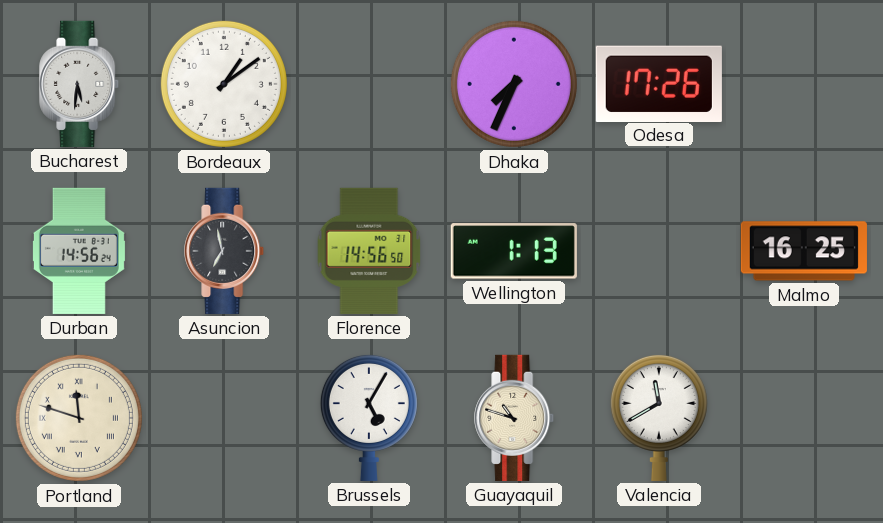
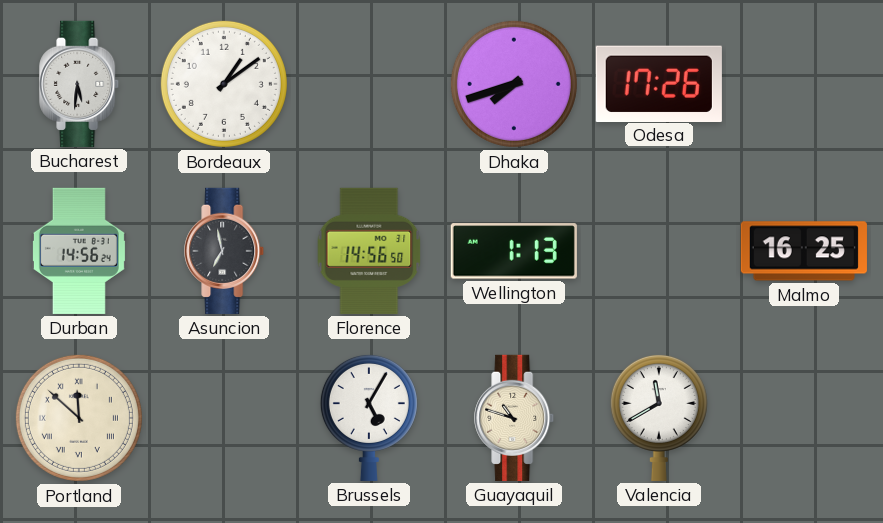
Dhaka: 7:34 -> 7:42
Portland: 11:48 -> 11:52
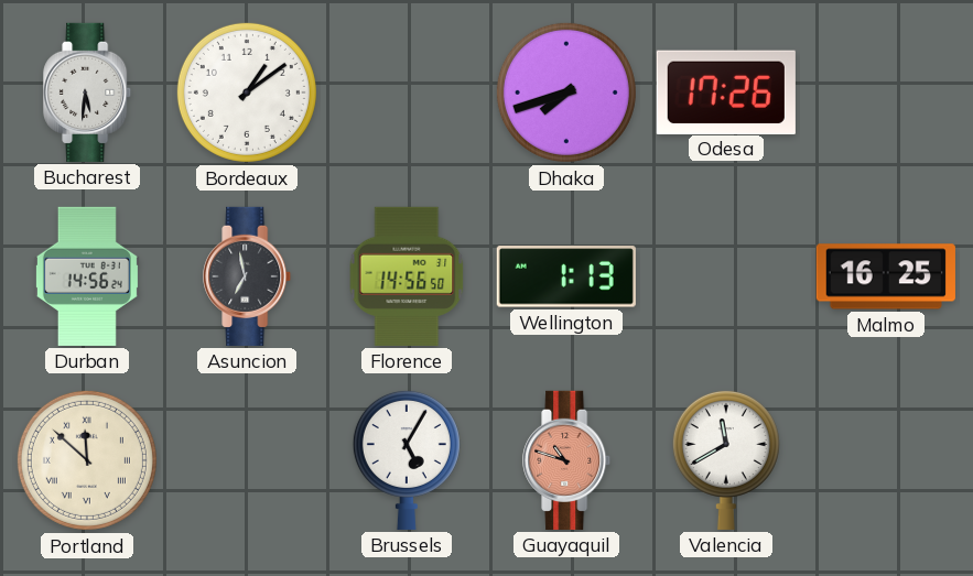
Guayaquil dial: cream -> salmon
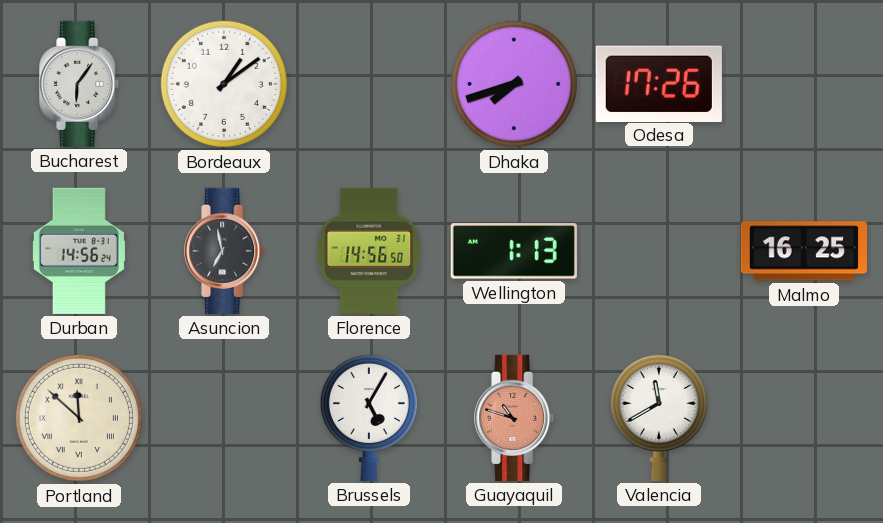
Bucharest: 5:31 -> 6:06
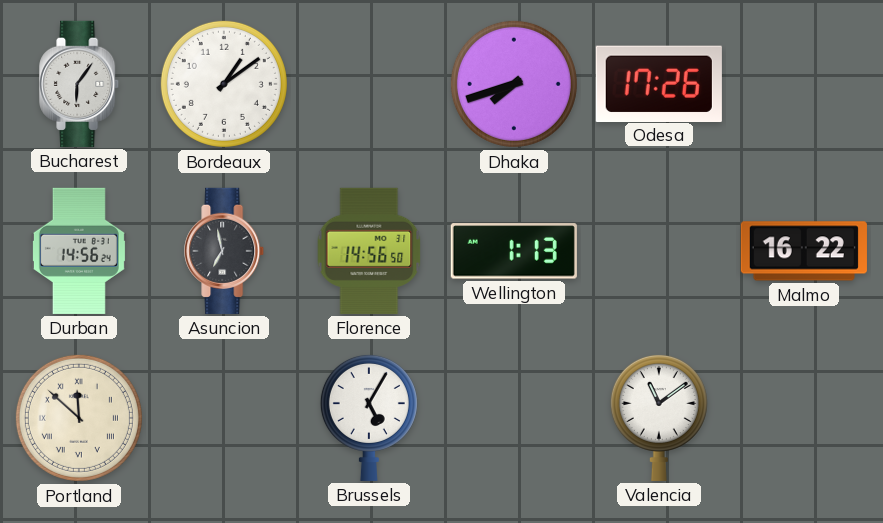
Malmo: 16:25 -> 16:22
Guayaquil: 10:48 -> none
Valencia: 11:40 -> 11:09
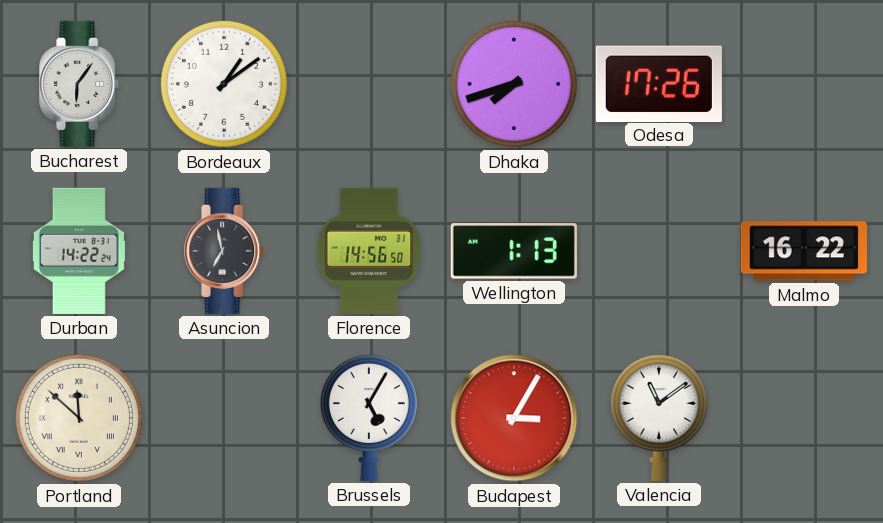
Durban: 14:56 -> 14:22
Budapest: none -> 3:05
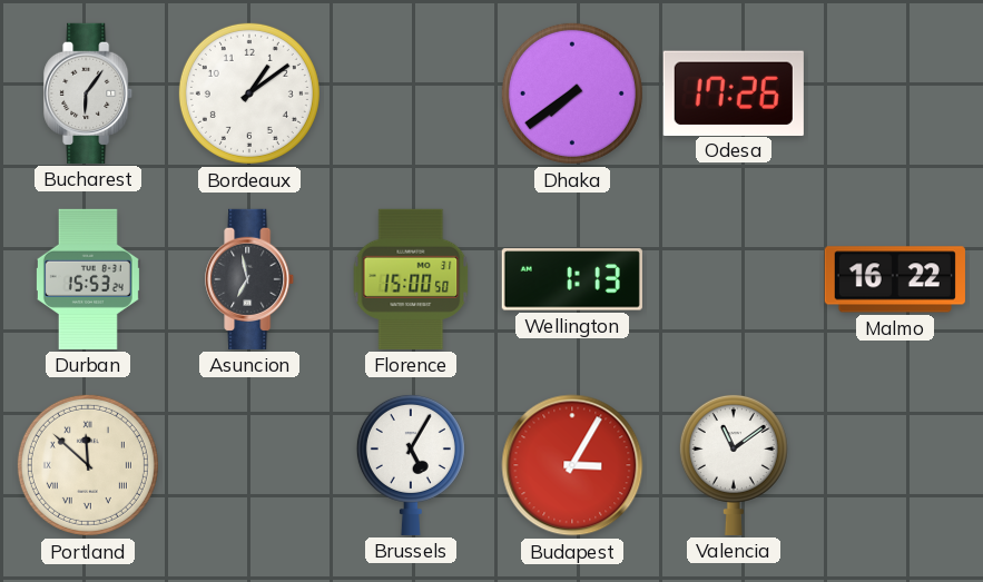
Dhaka: 7:42 -> 7:39
Durban: 14:22 -> 15:53
Florence: 14:56 -> 15:00
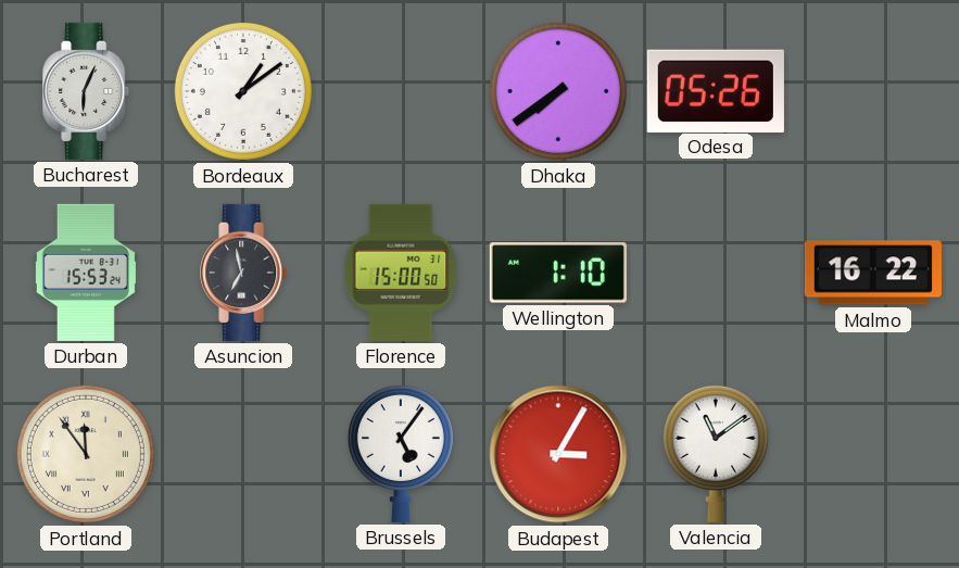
Bucharest: 6:06 -> 6:04
Odesa: 17:26 -> 05:26
Wellington: 1:13 -> 1:10
Portland: 11:52 -> 11:54
Brussels: 5:05 -> 5:06
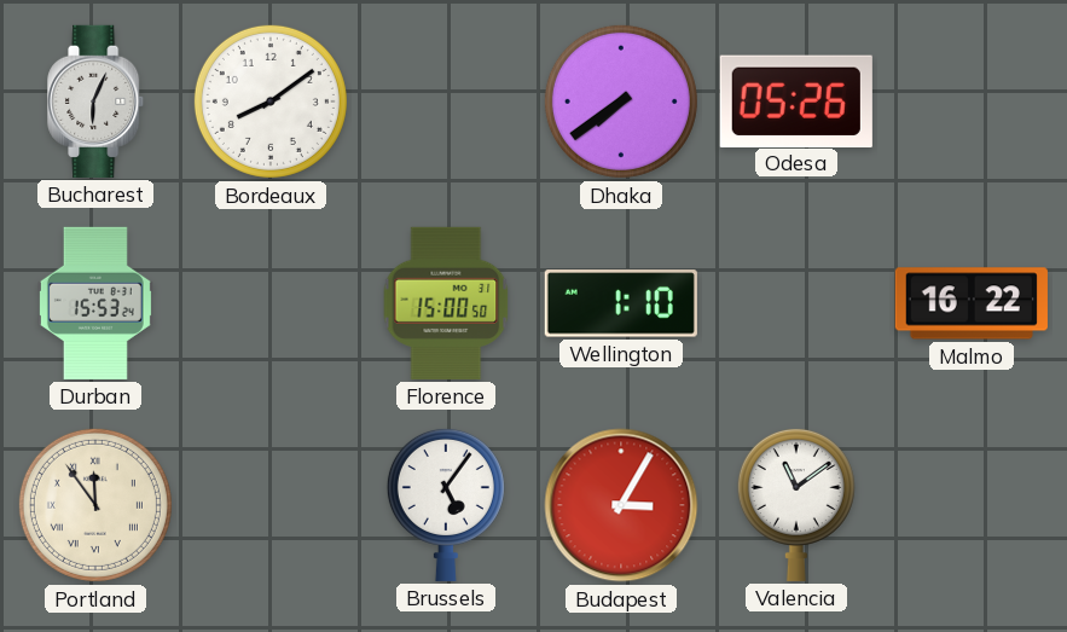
Bordeaux: 1:09 -> 8:09
Asuncion: 6:58 -> none
